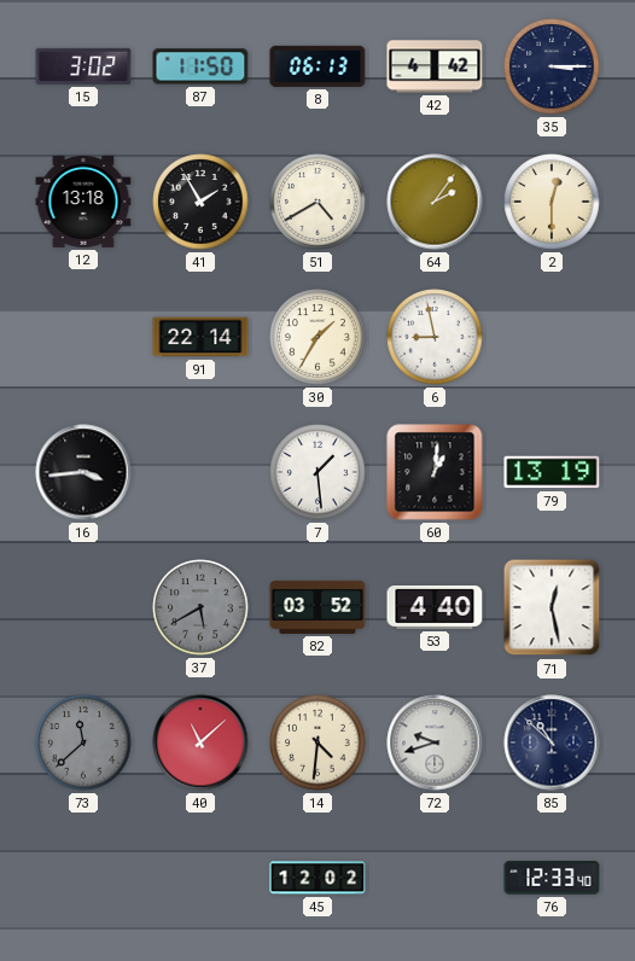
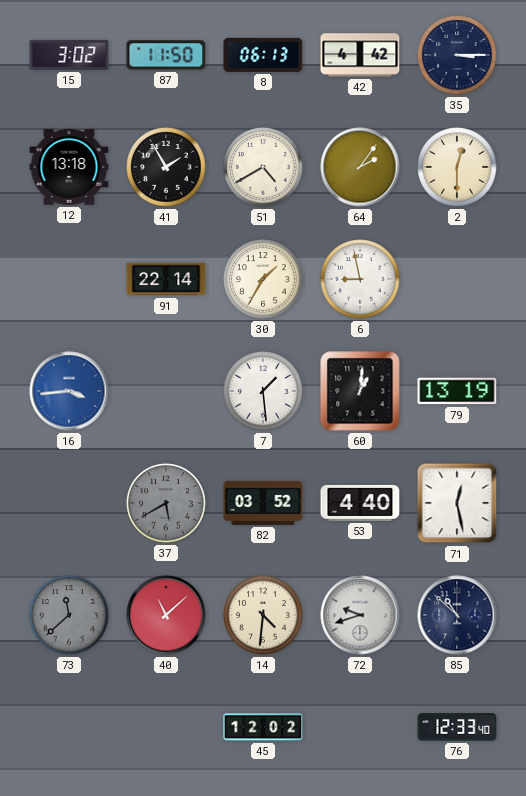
16 dial: black -> blue
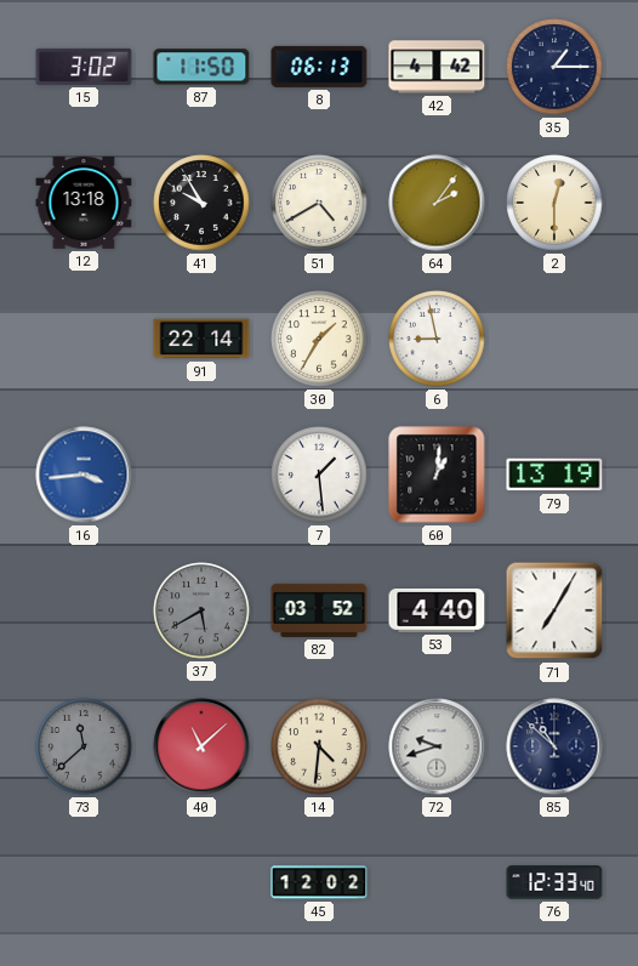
35: 3:15 -> 1:15
41: 1:55 -> 9:55
71: 12:28 -> 7:05
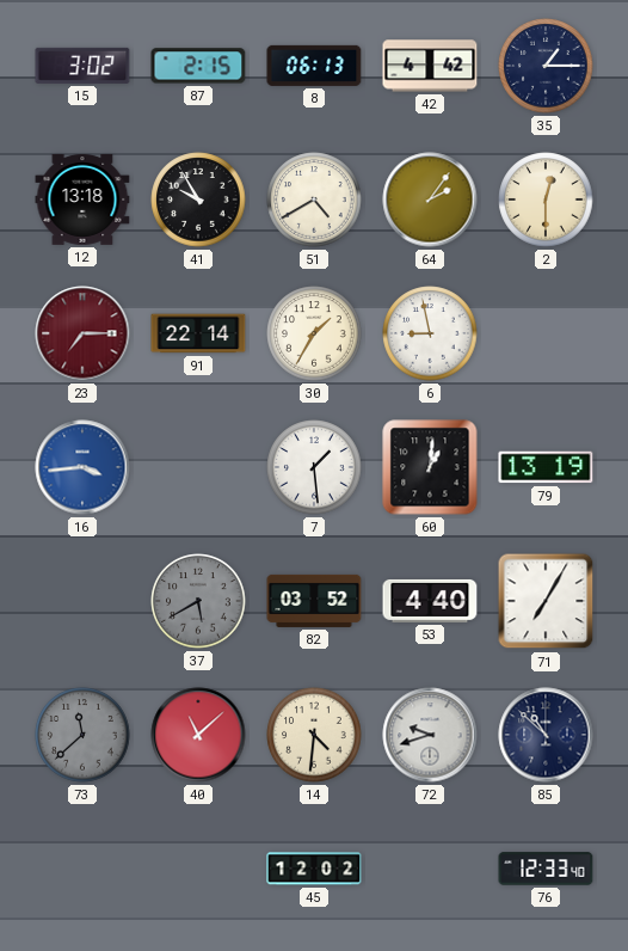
87: 11:50 -> 2:15
23: none -> 7:15
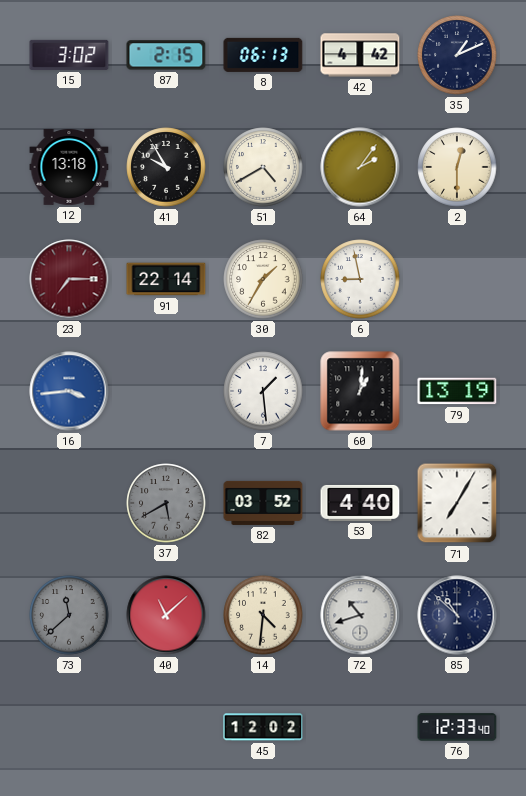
35: 1:15 -> 1:11
72: 9:42 -> 10:42
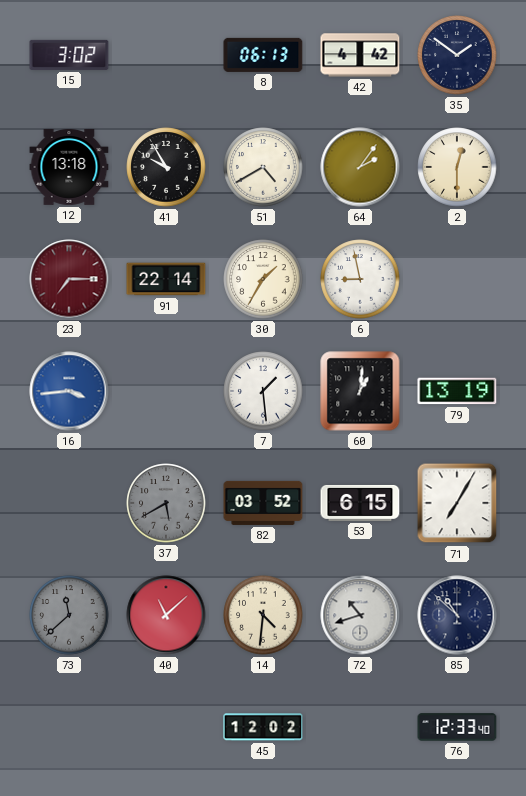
87: 2:15 -> none
35: 1:11 -> 1:51
53: 4:40 -> 6:15
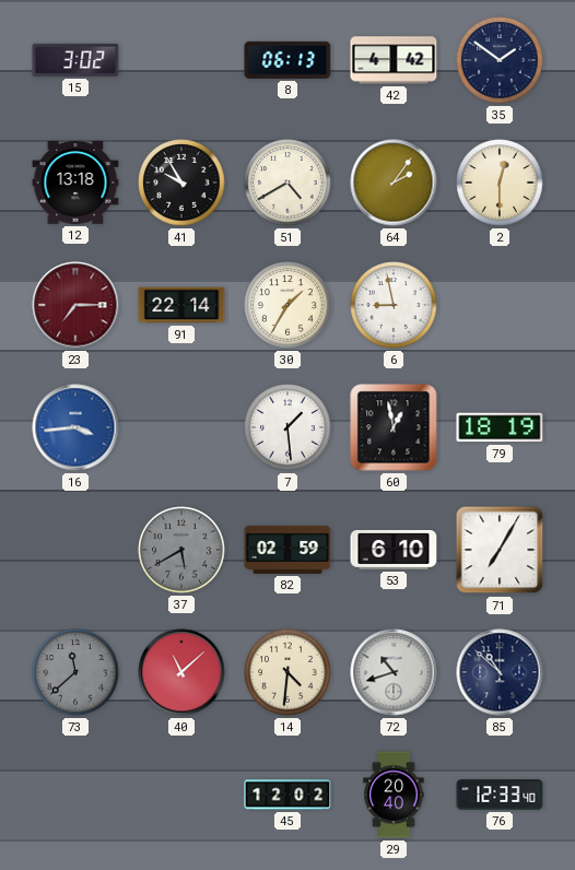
60: 1:01 -> 12:58
79: 13:19 -> 18:19
82: 03:52 -> 02:59
53: 6:15 -> 6:10
29: none -> 20:40
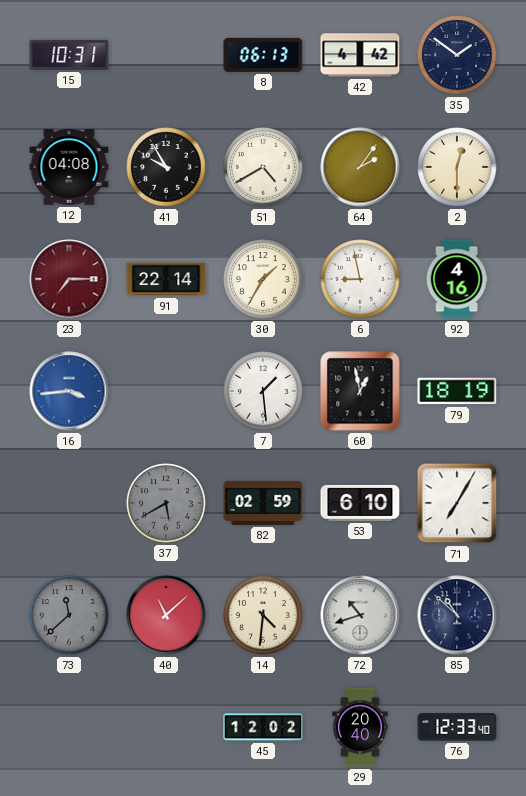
15: 3:02 -> 10:31
12: 13:18 -> 04:08
92: none -> 4:16
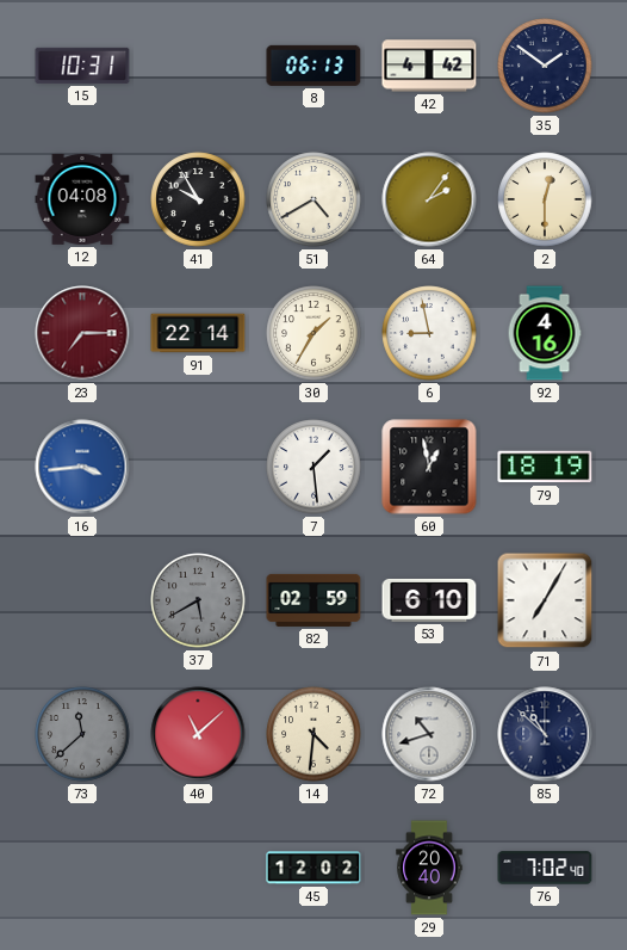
76: 12:33 -> 7:02
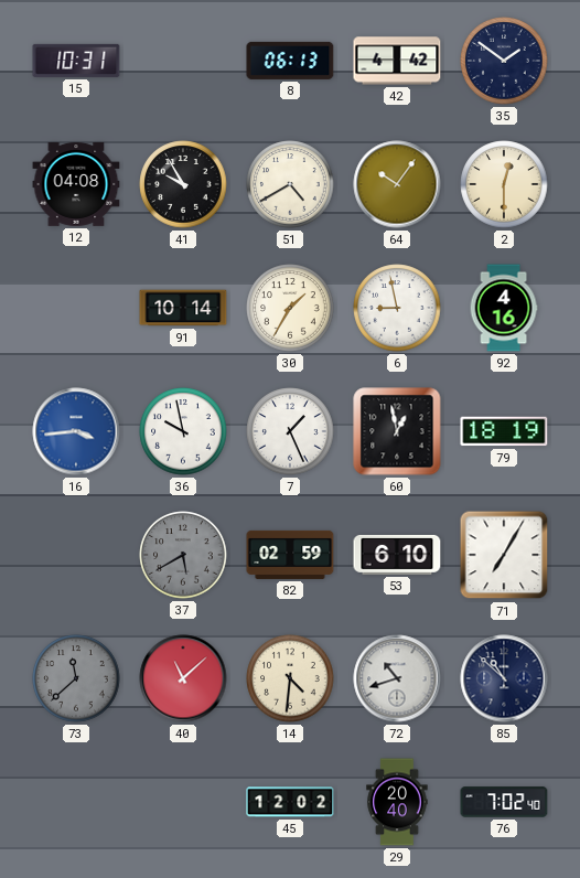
64: 2:06 -> 10:06
23: 7:15 -> none
91: 22:14 -> 10:14
36: none -> 9:58
7: 1:29 -> 1:26
